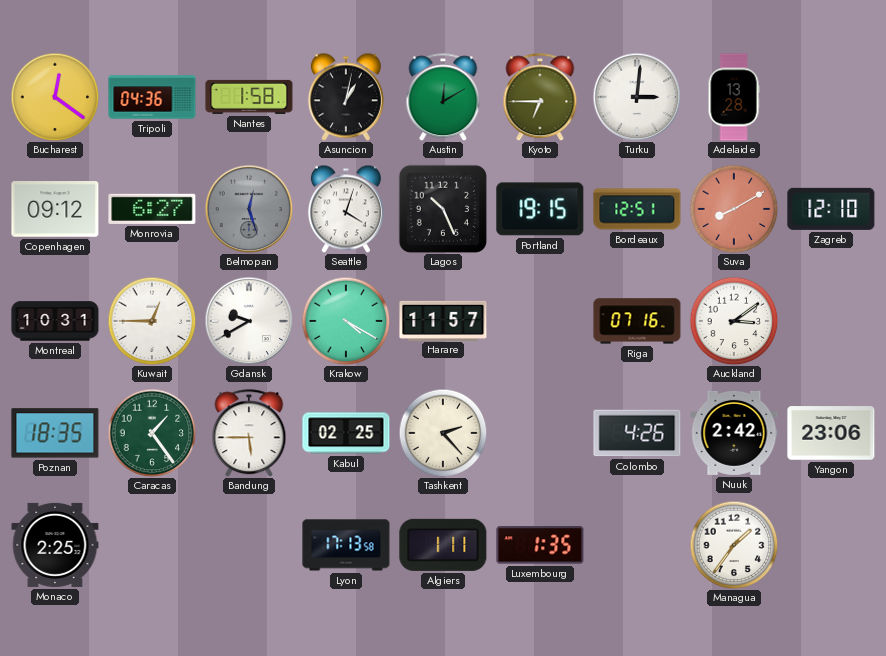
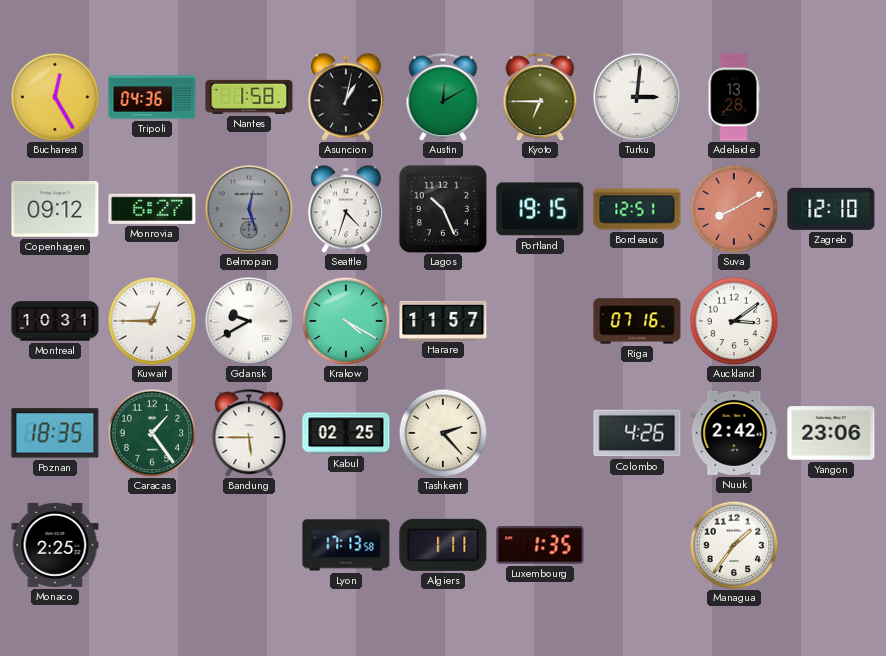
Bucharest: 12:21 -> 12:25
Seattle: 4:03 -> 4:33
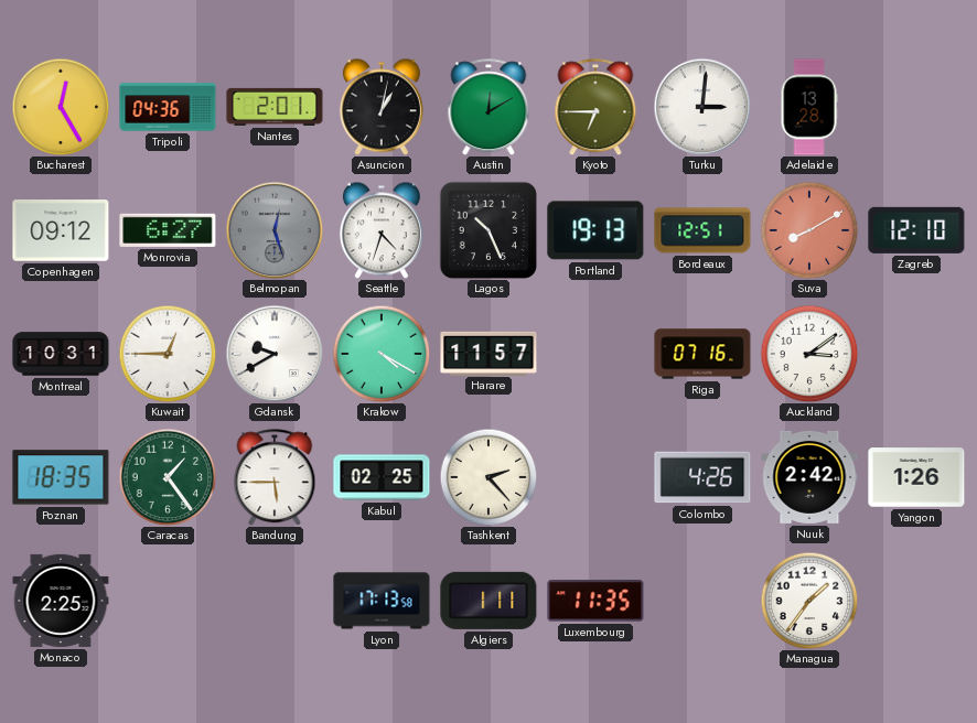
Nantes: 1:58 -> 2:01
Portland: 19:15 -> 19:13
Yangon: 23:06 -> 1:26
Luxembourg: 1:35 -> 11:35
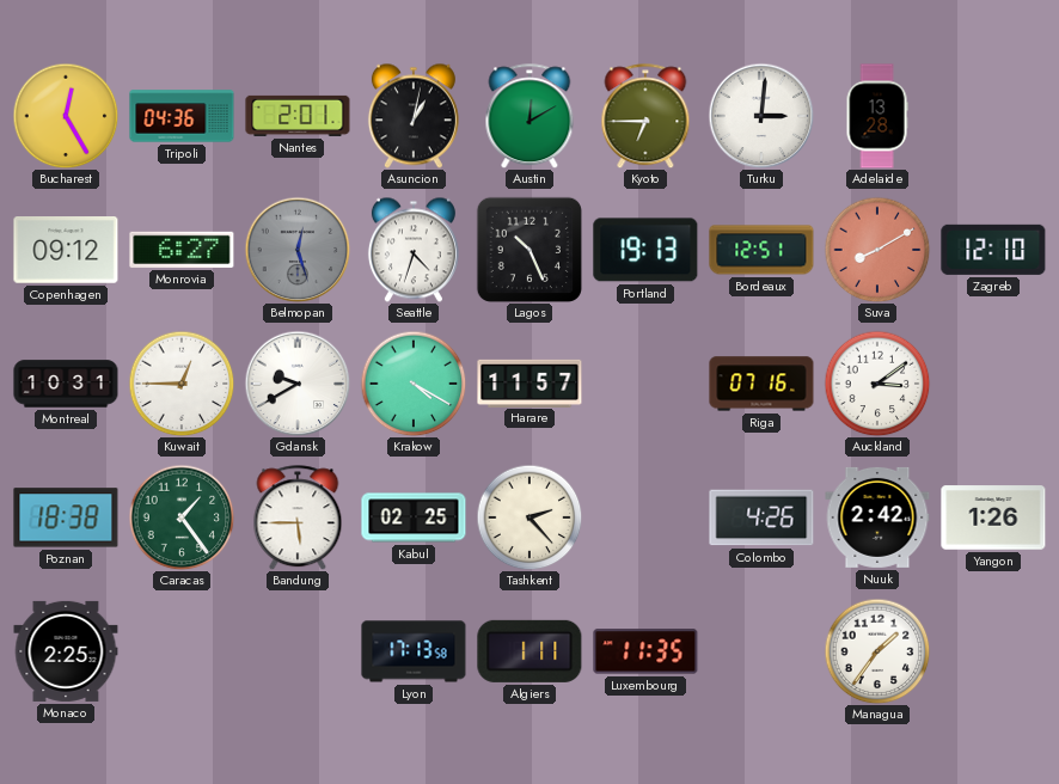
Poznan: 18:35 -> 18:38
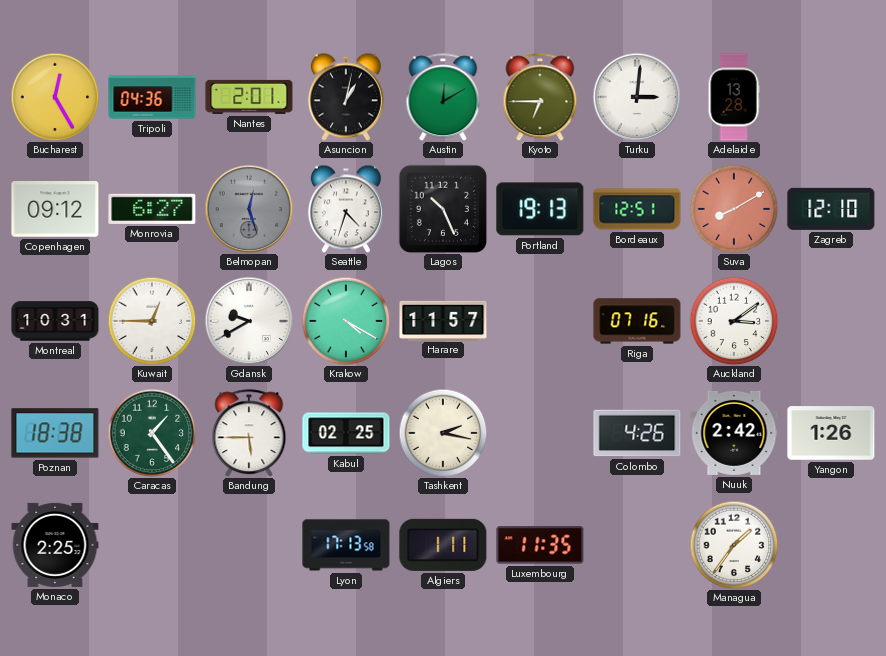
Tashkent: 2:23 -> 2:17
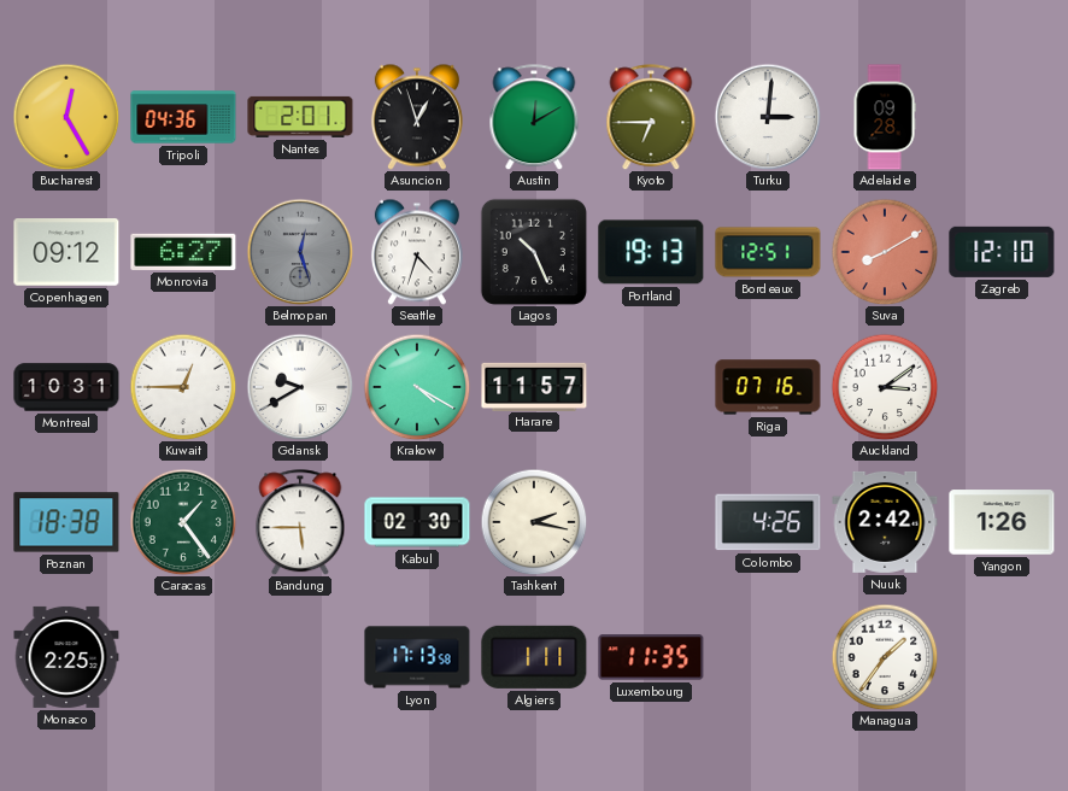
Asuncion: 1:02 -> 12:57
Adelaide: 13:28 -> 09:28
Kabul: 02:25 -> 02:30
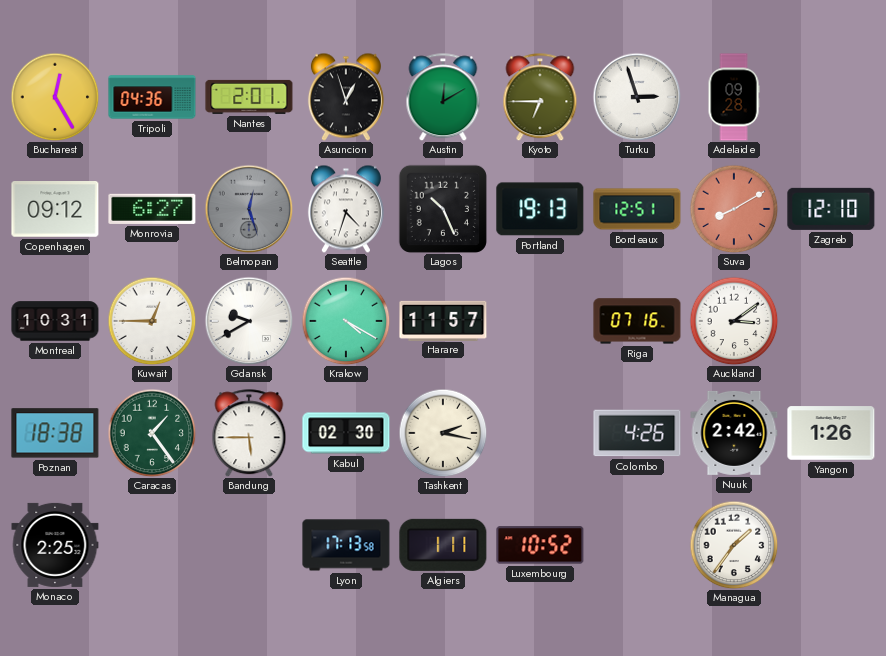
Turku: 3:01 -> 2:57
Luxembourg: 11:35 -> 10:52
